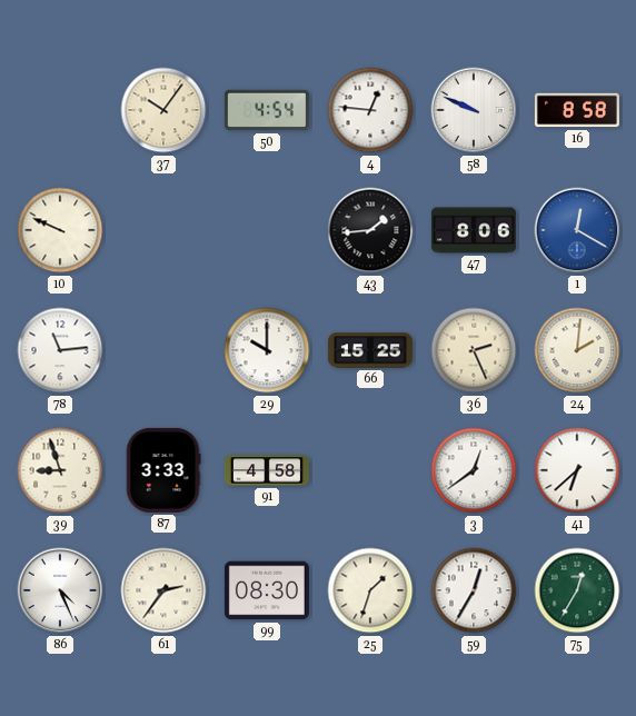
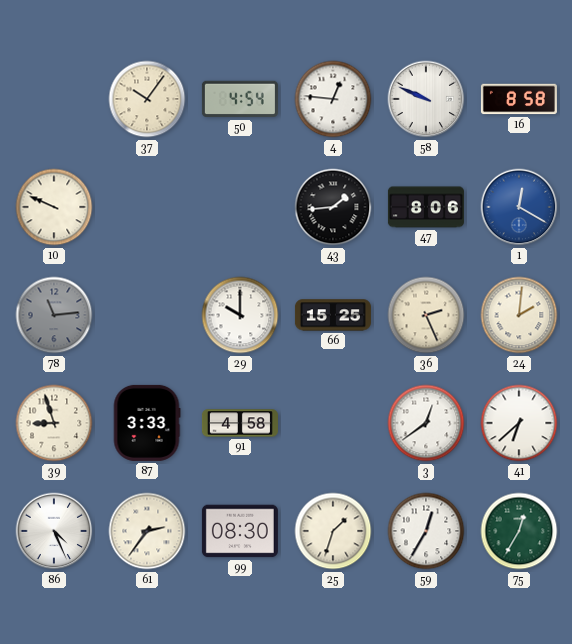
78 dial: white -> grey
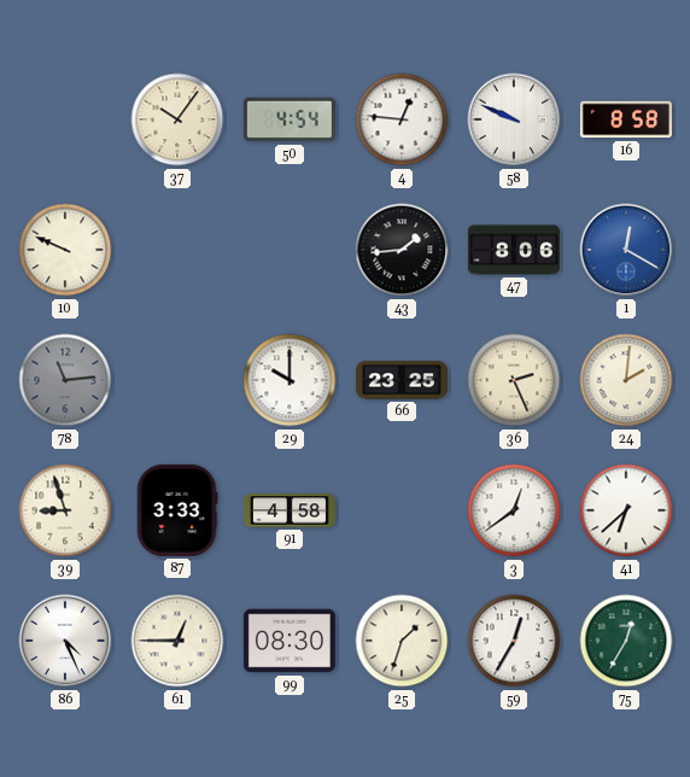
66: 15:25 -> 23:25
61: 2:36 -> 12:45
